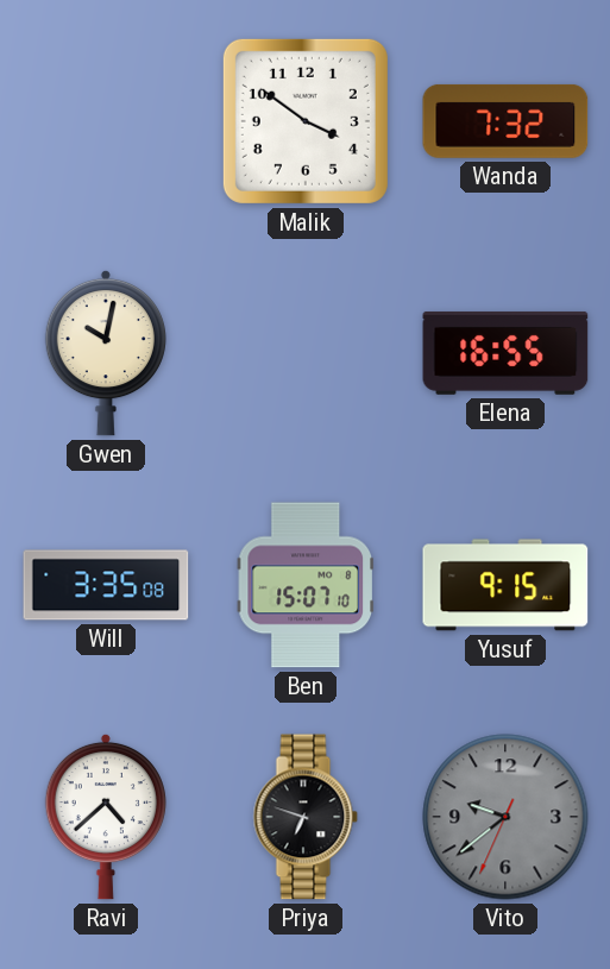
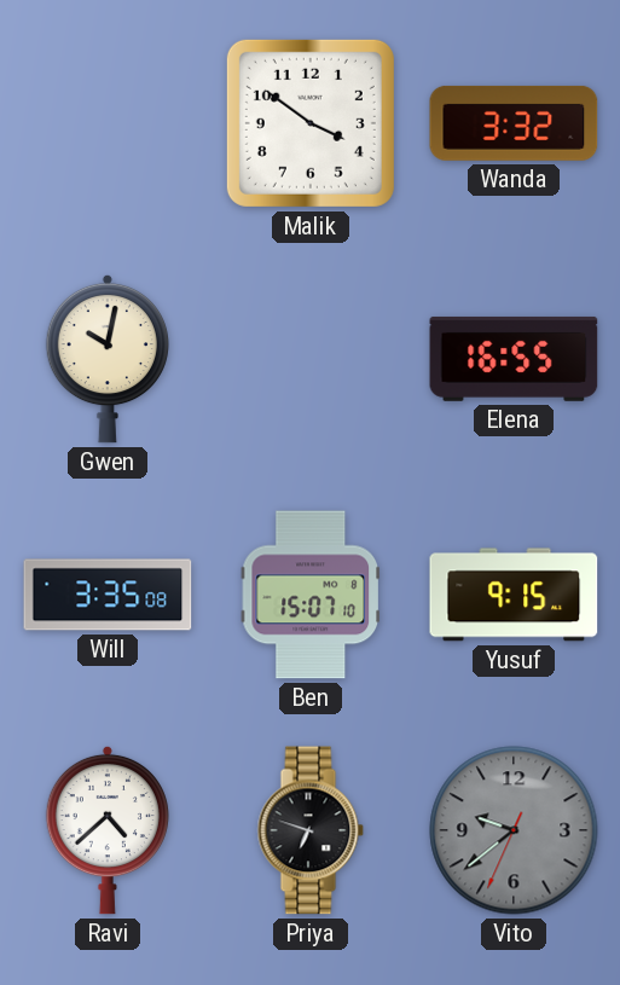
Wanda: 7:32 -> 3:32
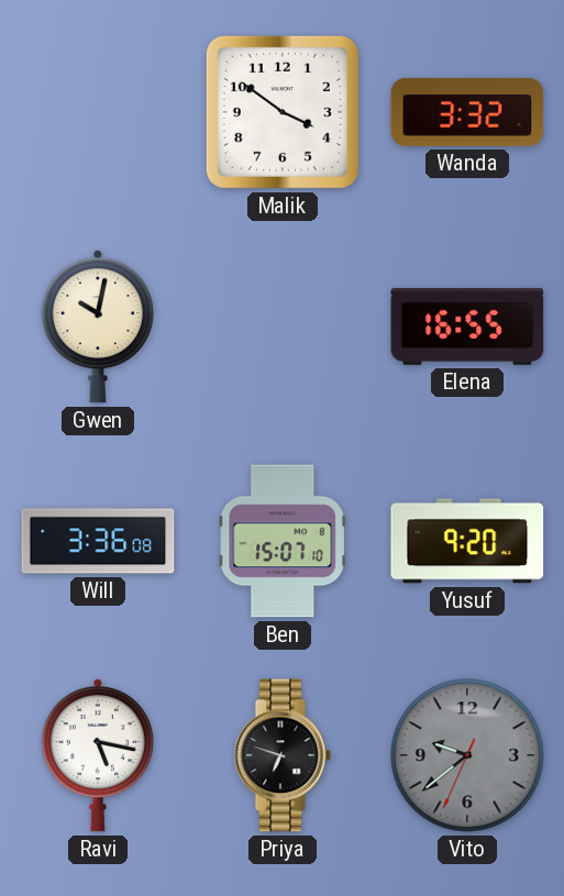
Will: 3:35 -> 3:36
Yusuf: 9:15 -> 9:20
Ravi: 4:38 -> 5:17
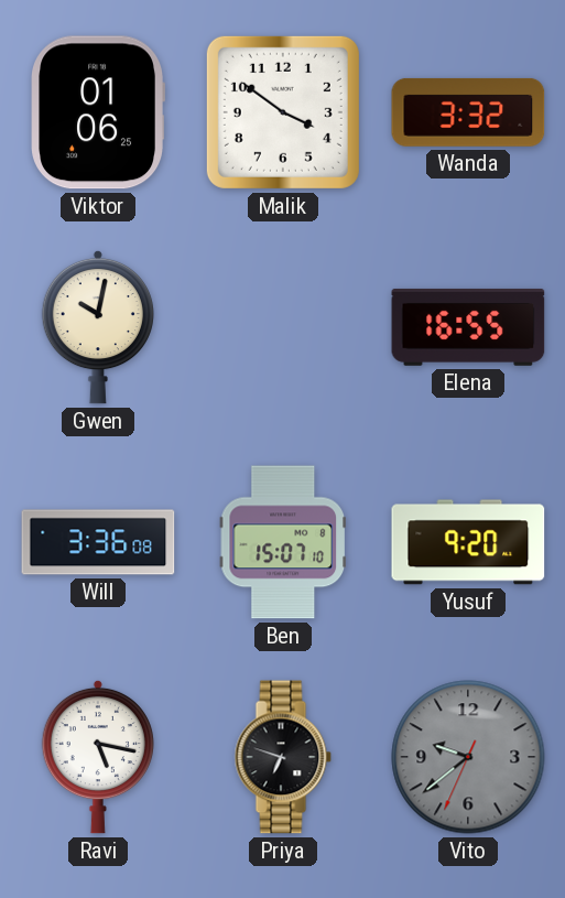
Viktor: none -> 01:06
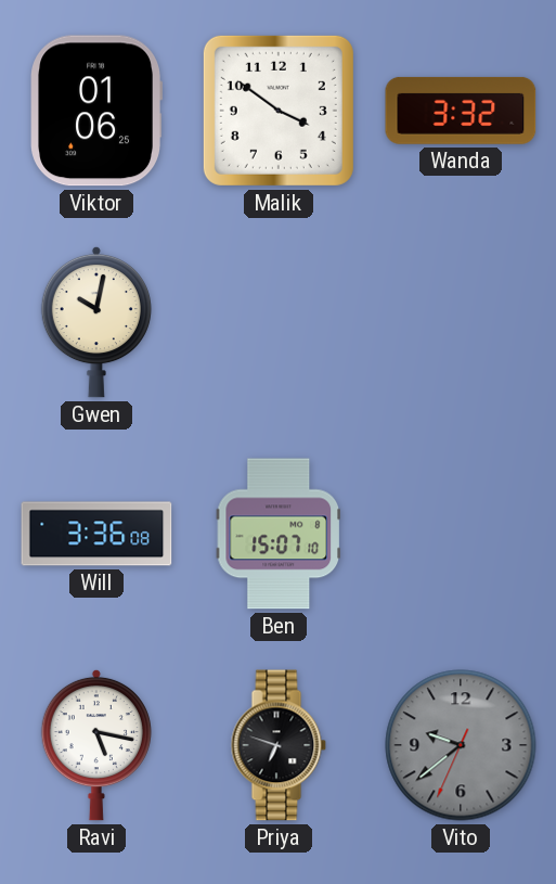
Elena: 16:55 -> none
Yusuf: 9:20 -> none
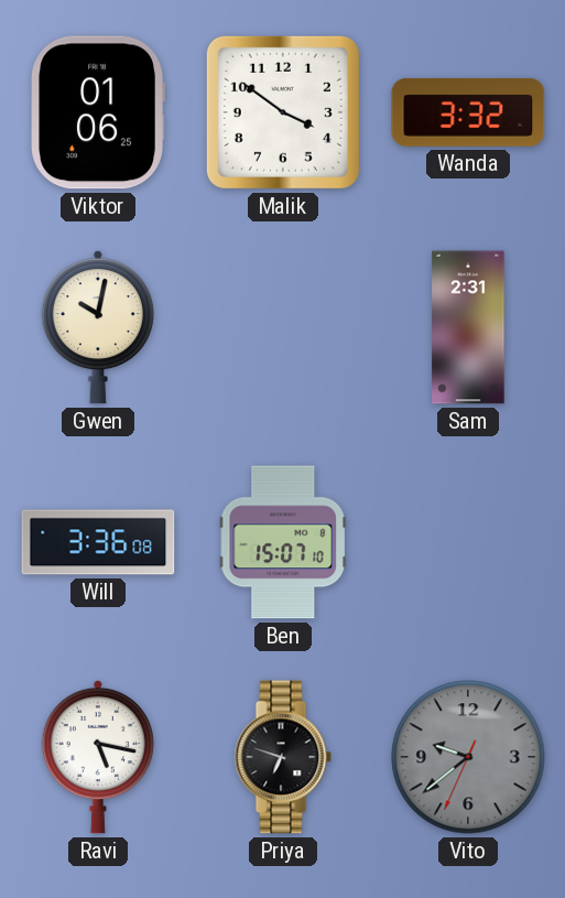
Sam: none -> 2:31
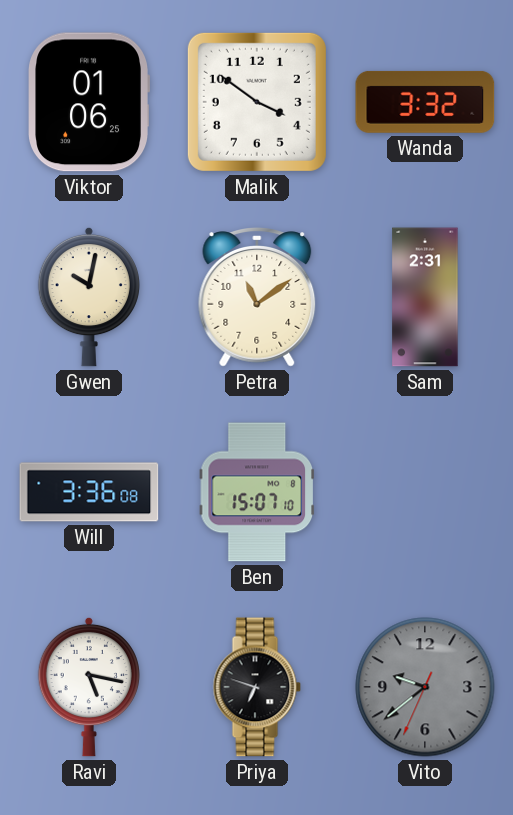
Petra: none -> 11:09
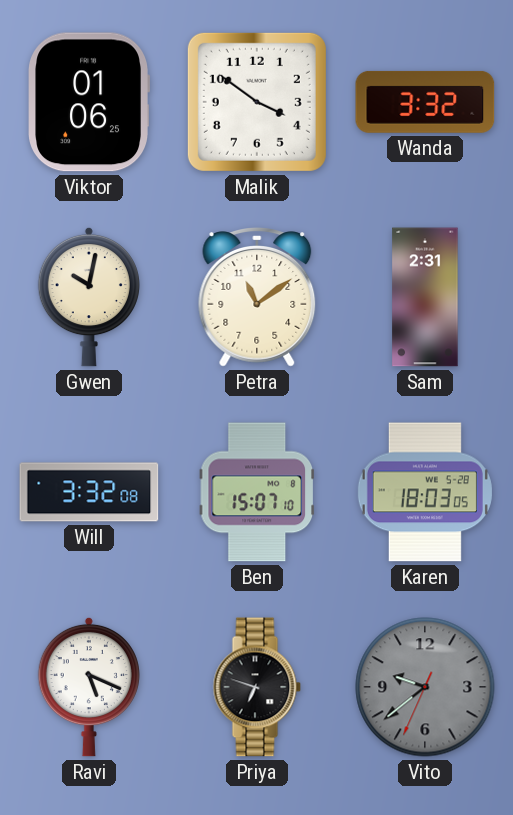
Will: 3:36 -> 3:32
Karen: none -> 18:03
Ravi: 5:17 -> 5:19
